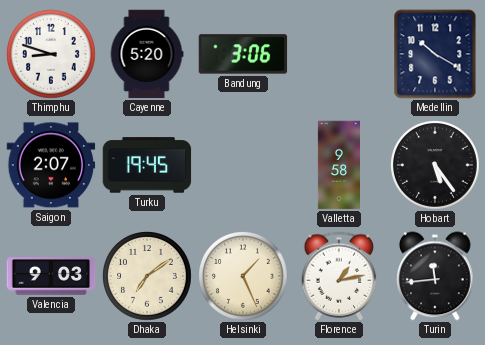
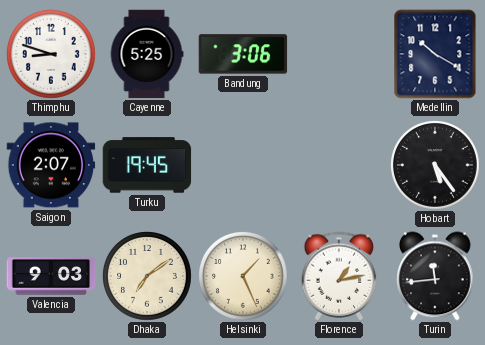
Cayenne: 5:20 -> 5:25
Valletta: 9:58 -> none
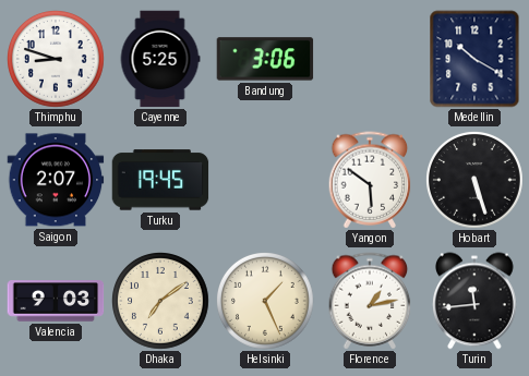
Yangon: none -> 5:51
Hobart: 5:24 -> 5:27
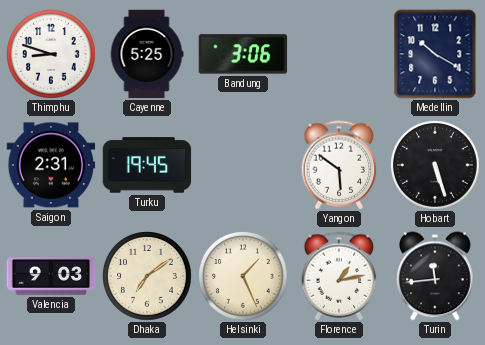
Saigon: 2:07 -> 2:31
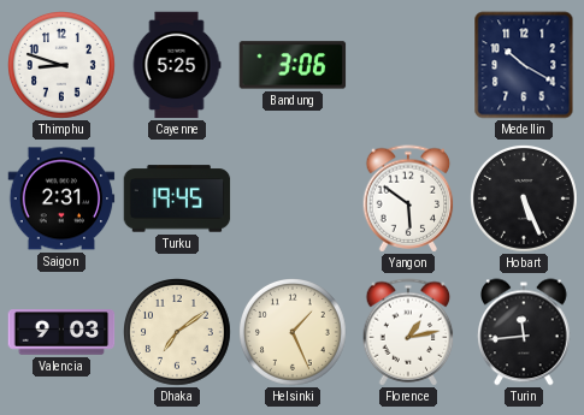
Hobart: 5:27 -> 5:26
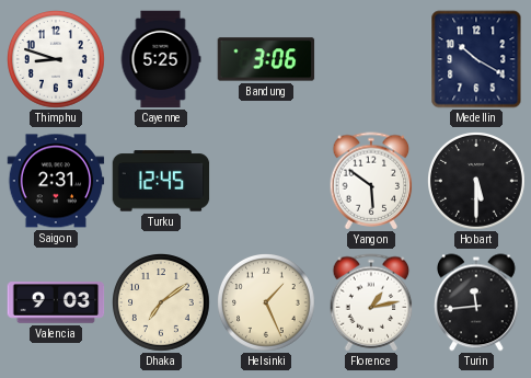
Turku: 19:45 -> 12:45
Hobart: 5:26 -> 5:30
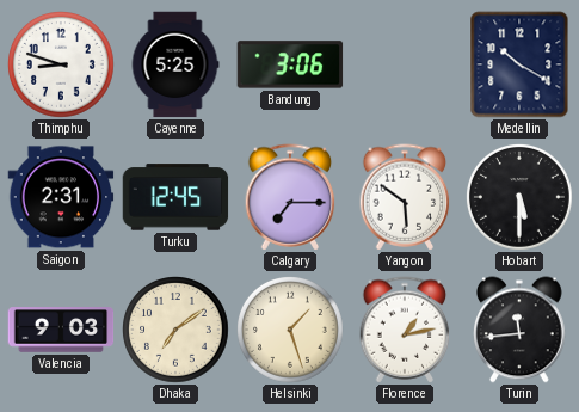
Calgary: none -> 7:15
Helsinki: 1:26 -> 1:27
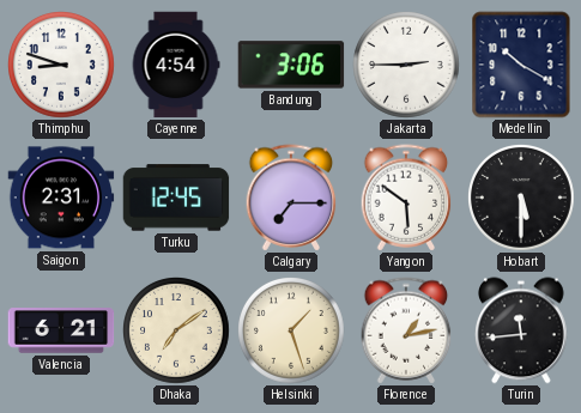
Cayenne: 5:25 -> 4:54
Jakarta: none -> 2:45
Valencia: 9:03 -> 6:21
